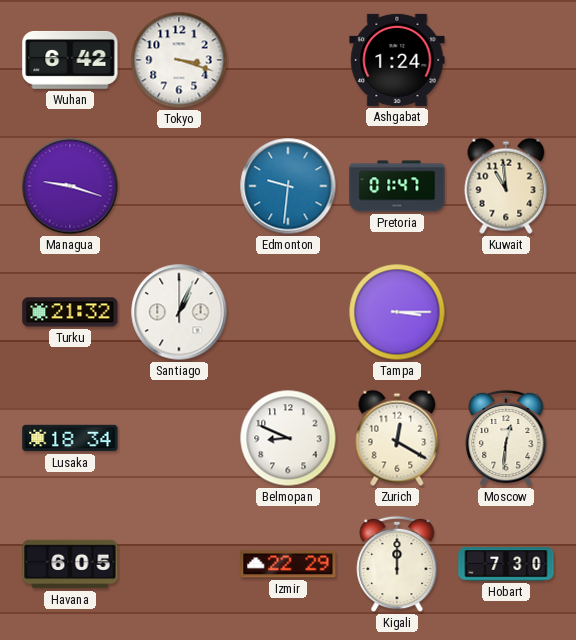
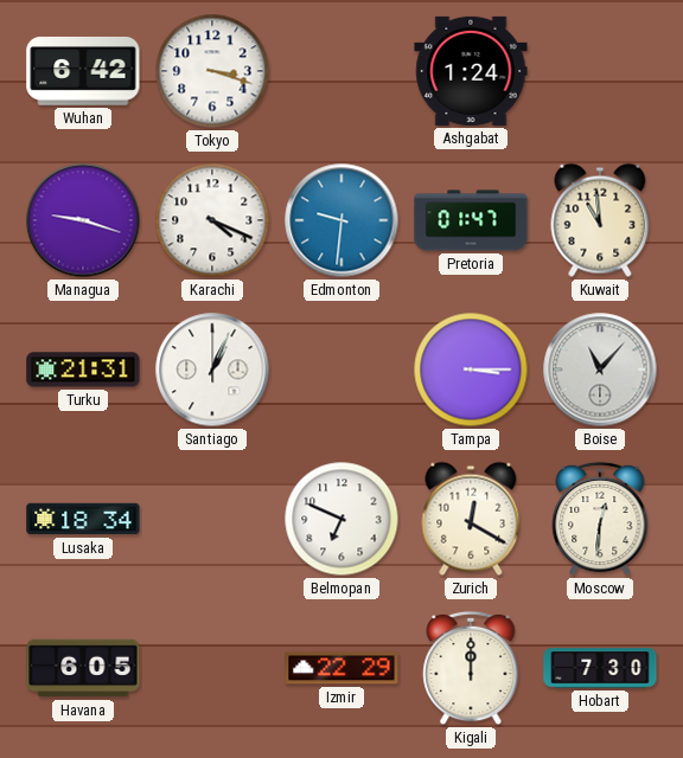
Karachi: none -> 4:19
Turku: 21:32 -> 21:31
Boise: none -> 11:07
Belmopan: 8:49 -> 6:49
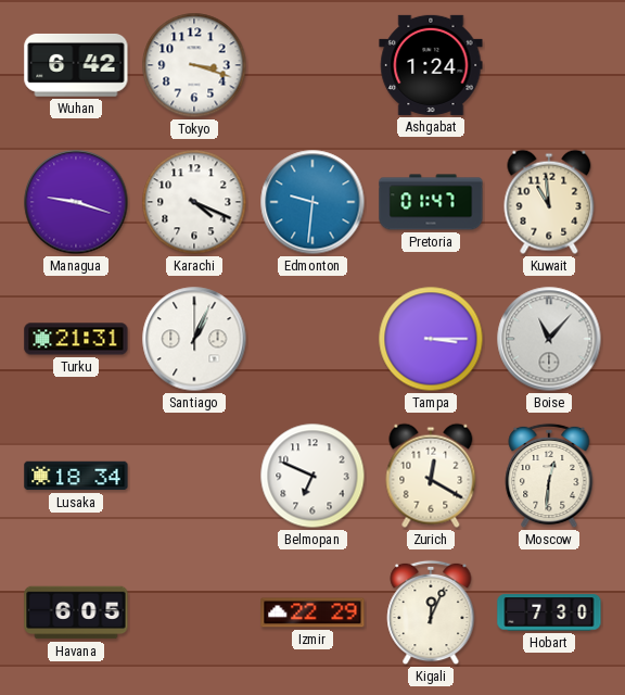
Kigali: 12:00 -> 12:04
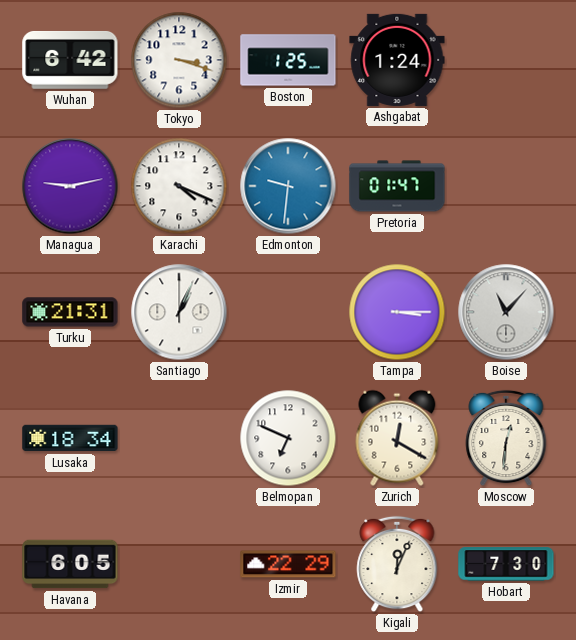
Boston: none -> 1:25
Managua: 9:18 -> 9:13
Kuwait: 10:59 -> none
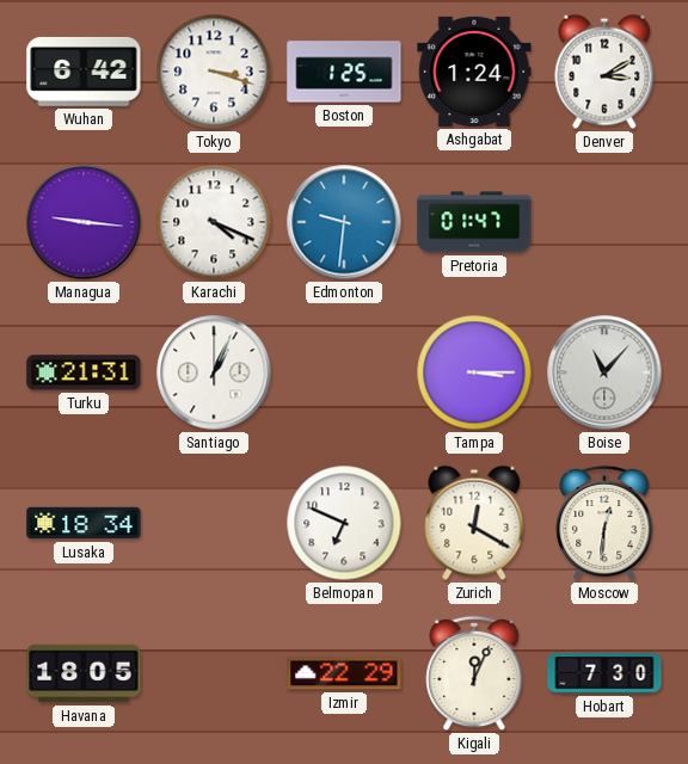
Denver: none -> 3:10
Managua: 9:13 -> 9:16
Havana: 6:05 -> 18:05
